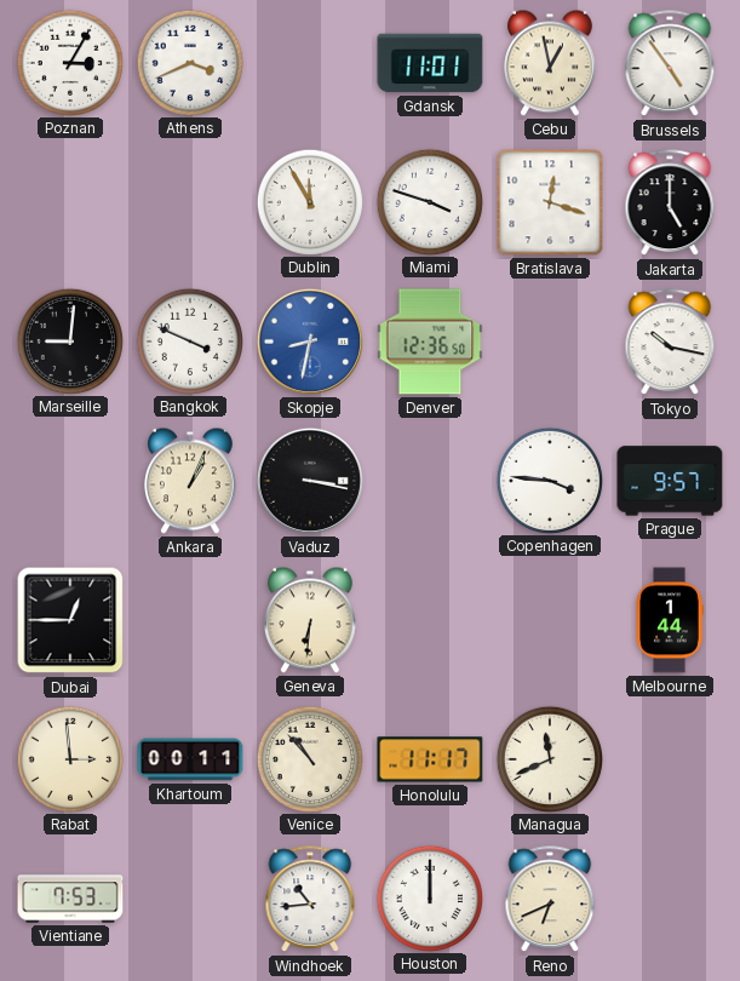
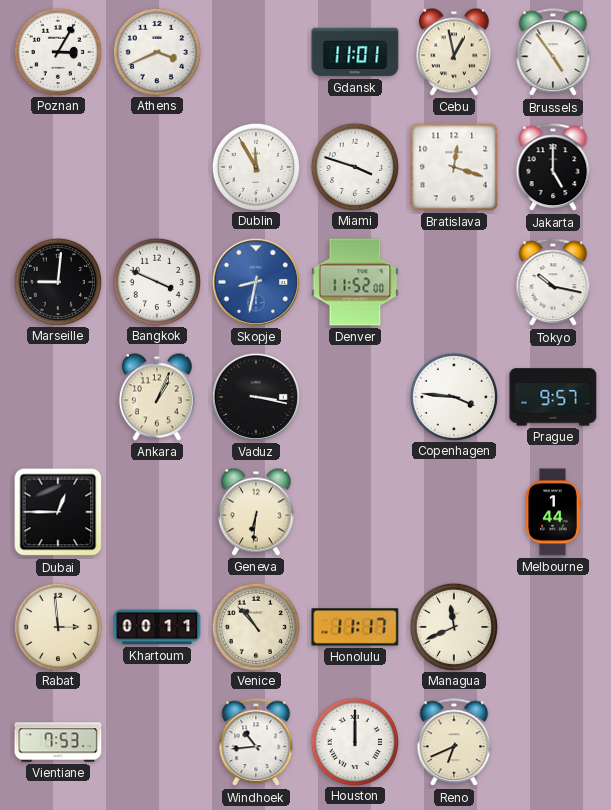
Denver: 12:36 -> 11:52
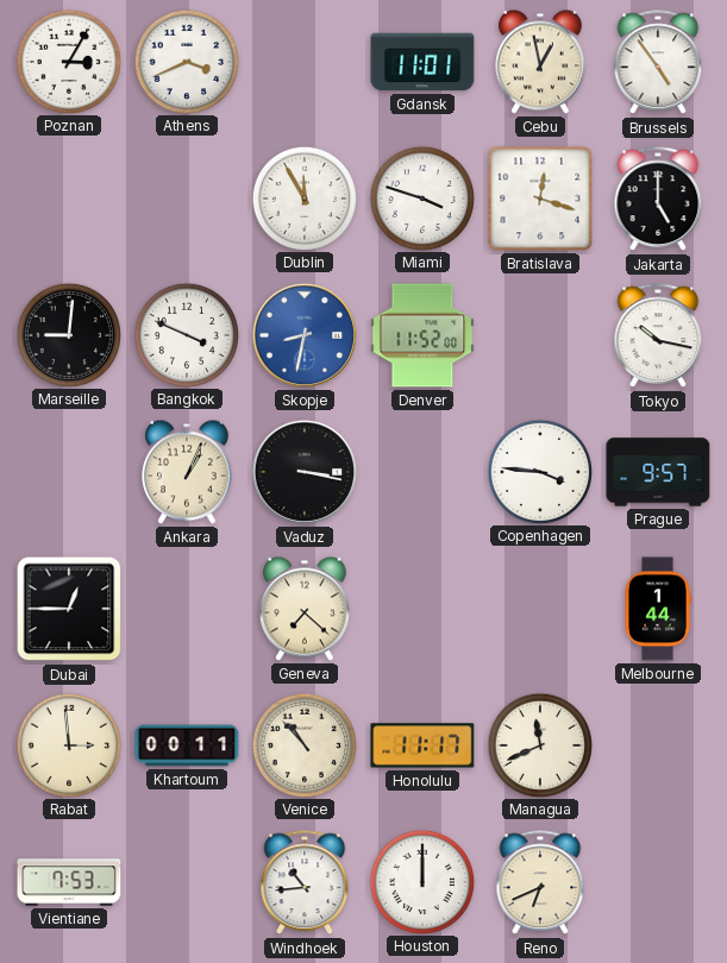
Geneva: 6:31 -> 7:22
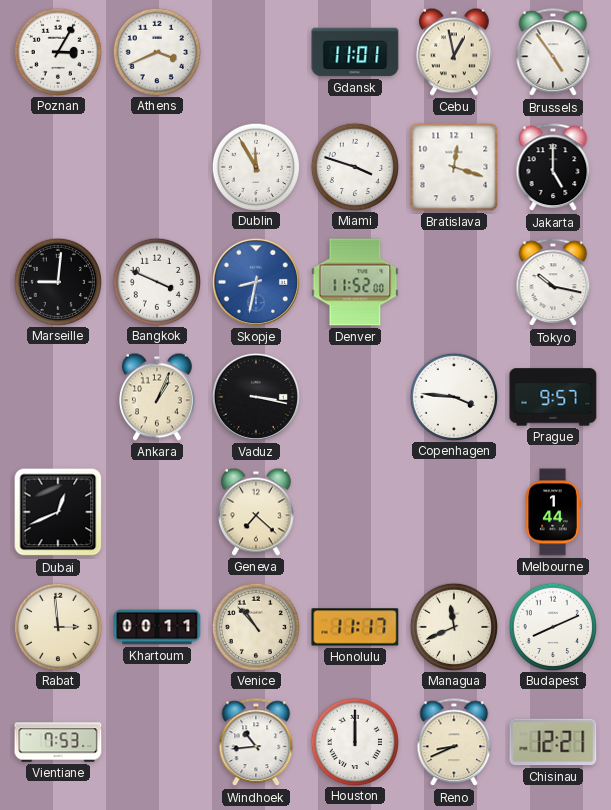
Dubai: 12:45 -> 12:41
Budapest: none -> 8:11
Reno: 6:41 -> 8:41
Chisinau: none -> 12:21
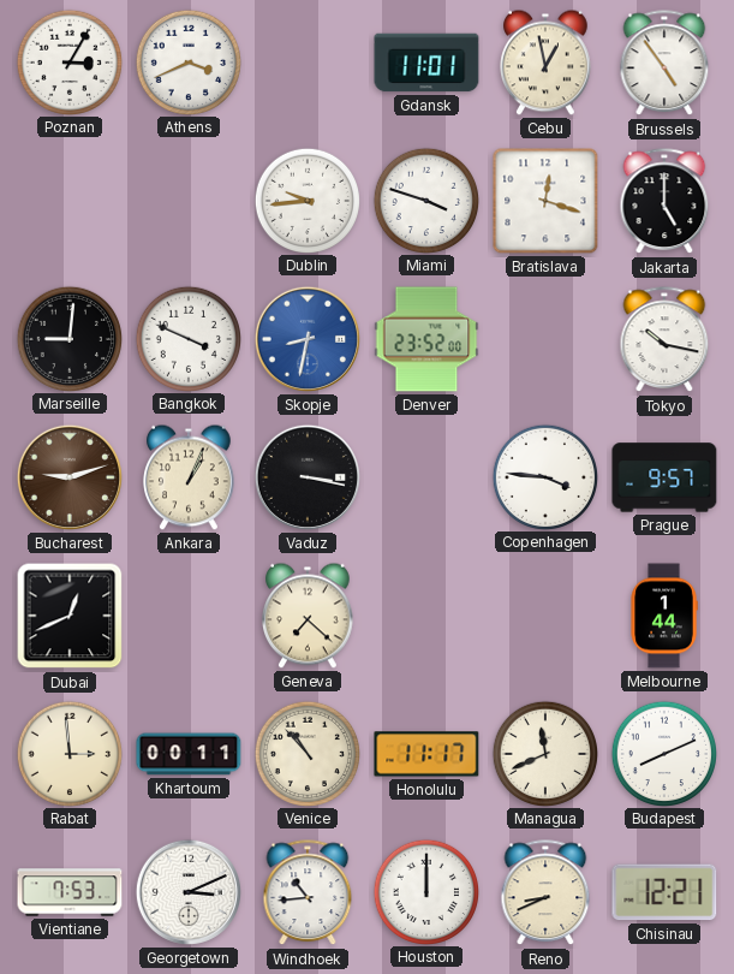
Dublin: 11:55 -> 9:44
Denver: 11:52 -> 23:52
Bucharest: none -> 9:12
Georgetown: none -> 3:11
